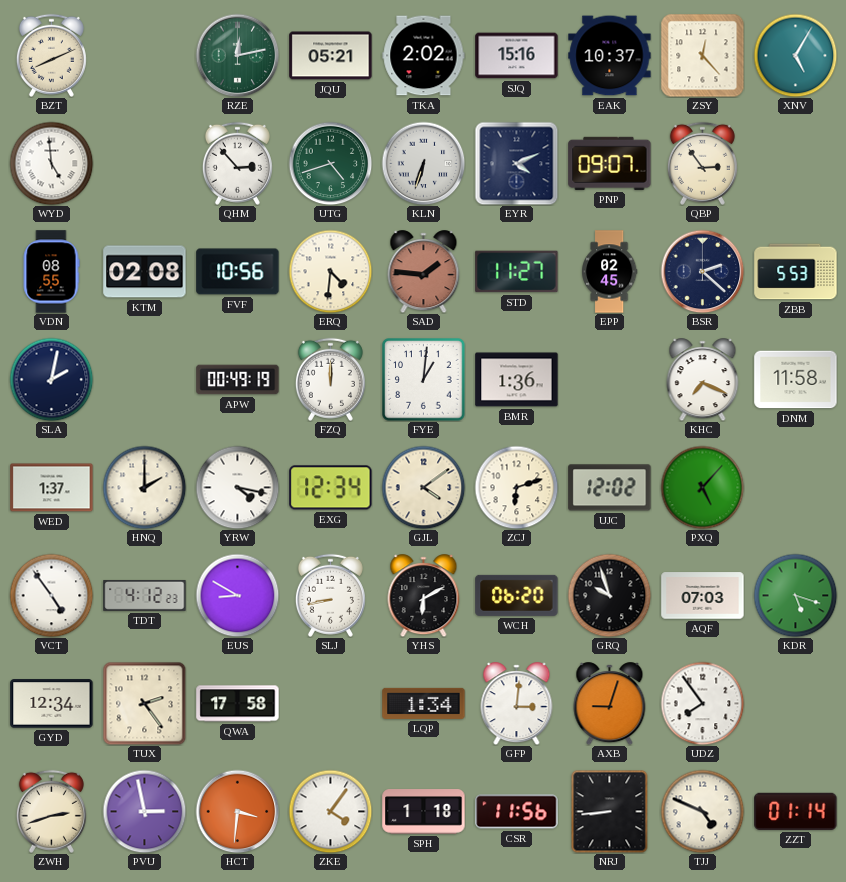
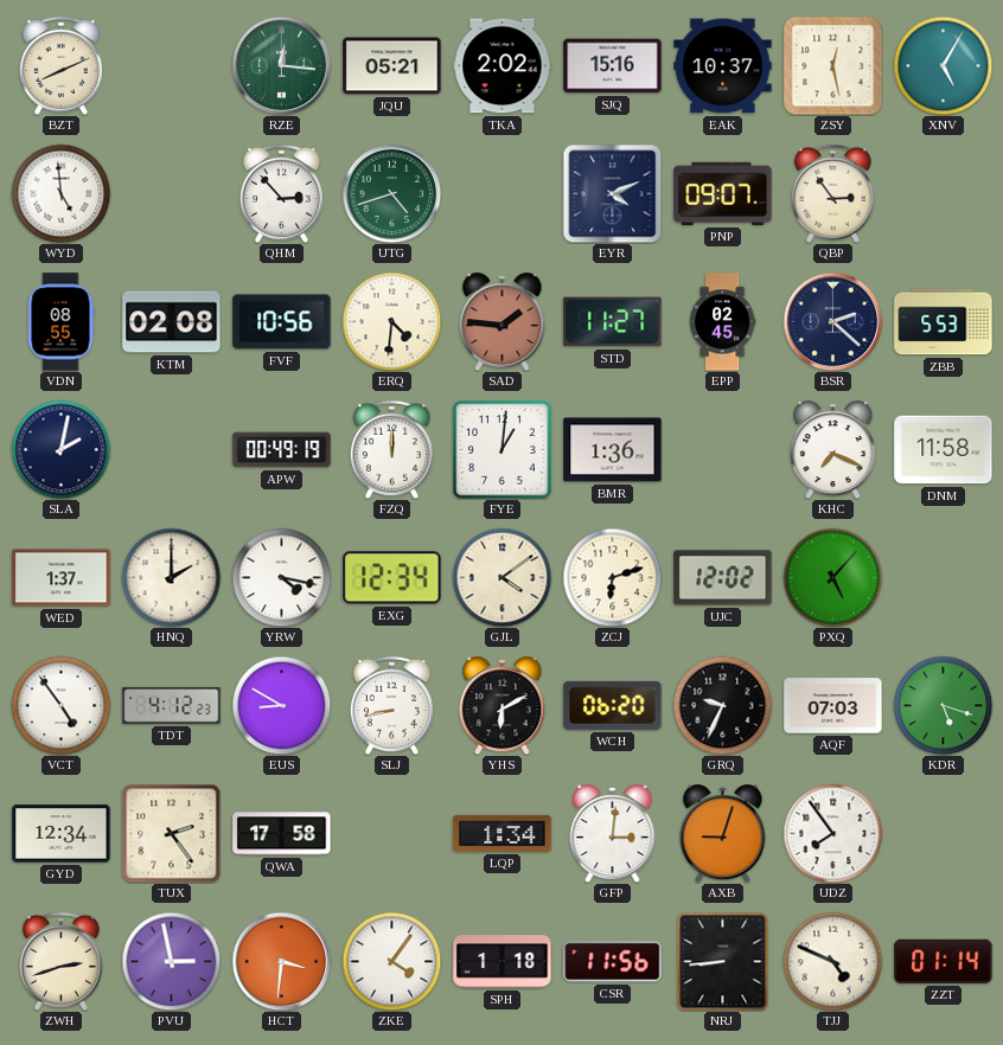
RZE: 12:13 -> 12:16
ZSY: 12:23 -> 12:28
KLN: 6:33 -> none
GRQ: 9:57 -> 9:34
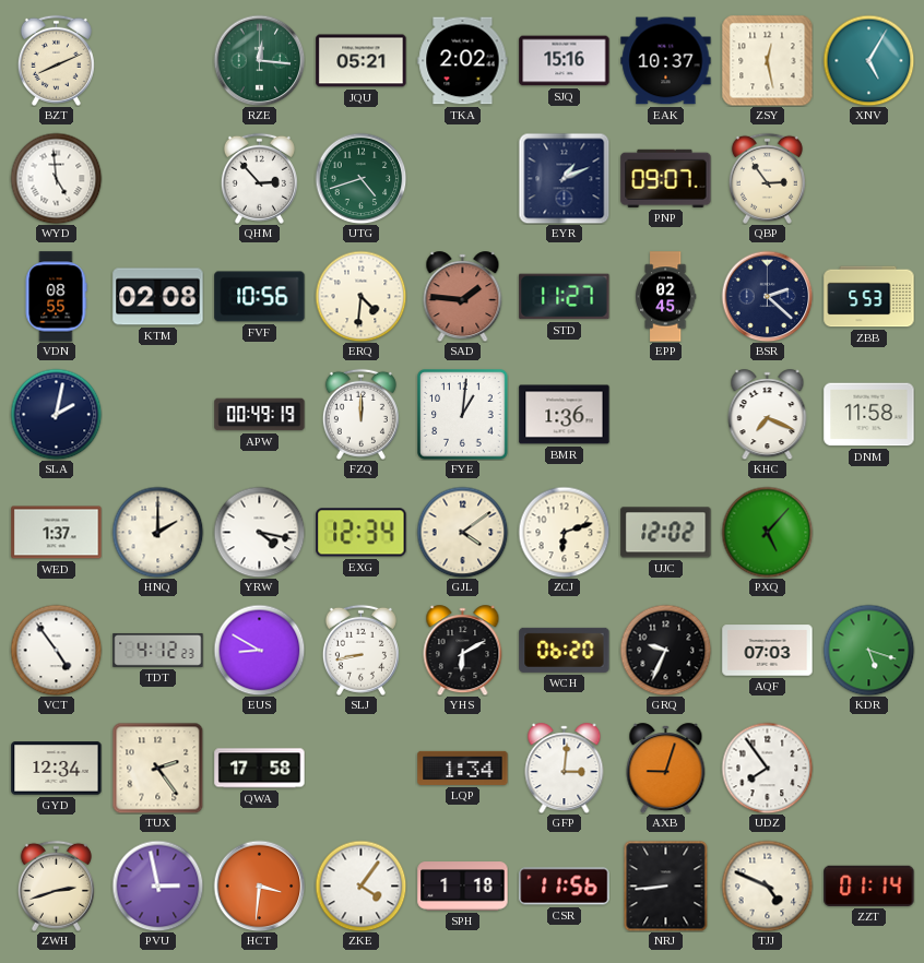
EYR: 4:11 -> 1:11
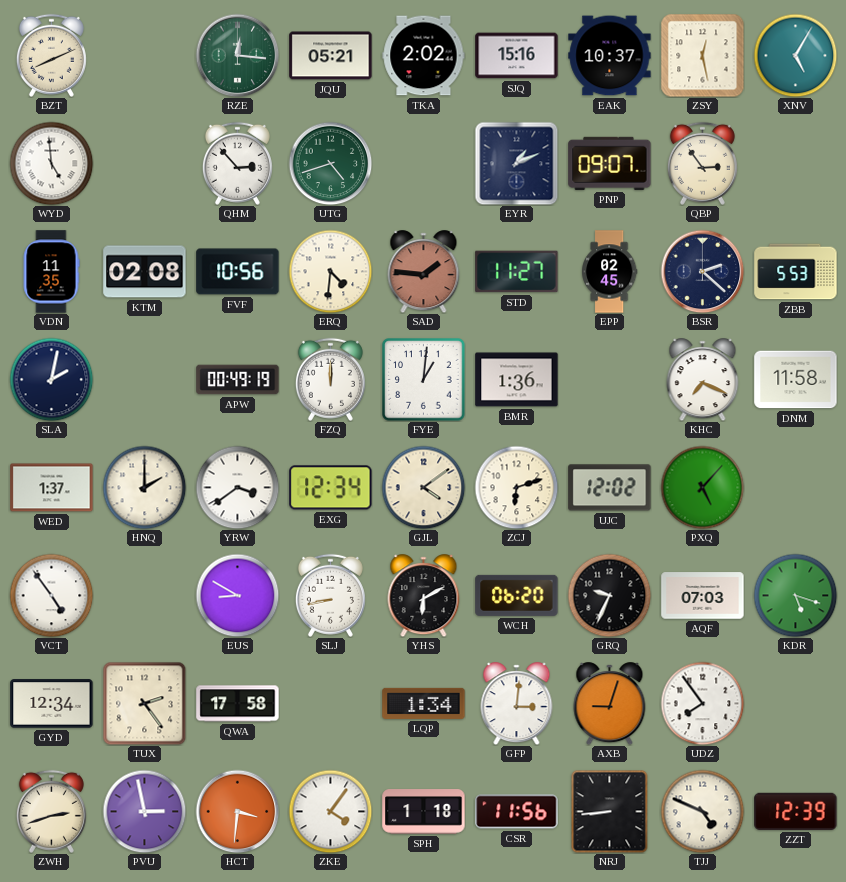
VDN: 08:55 -> 11:35
YRW: 4:17 -> 3:39
TDT: 4:12 -> none
ZZT: 01:14 -> 12:39
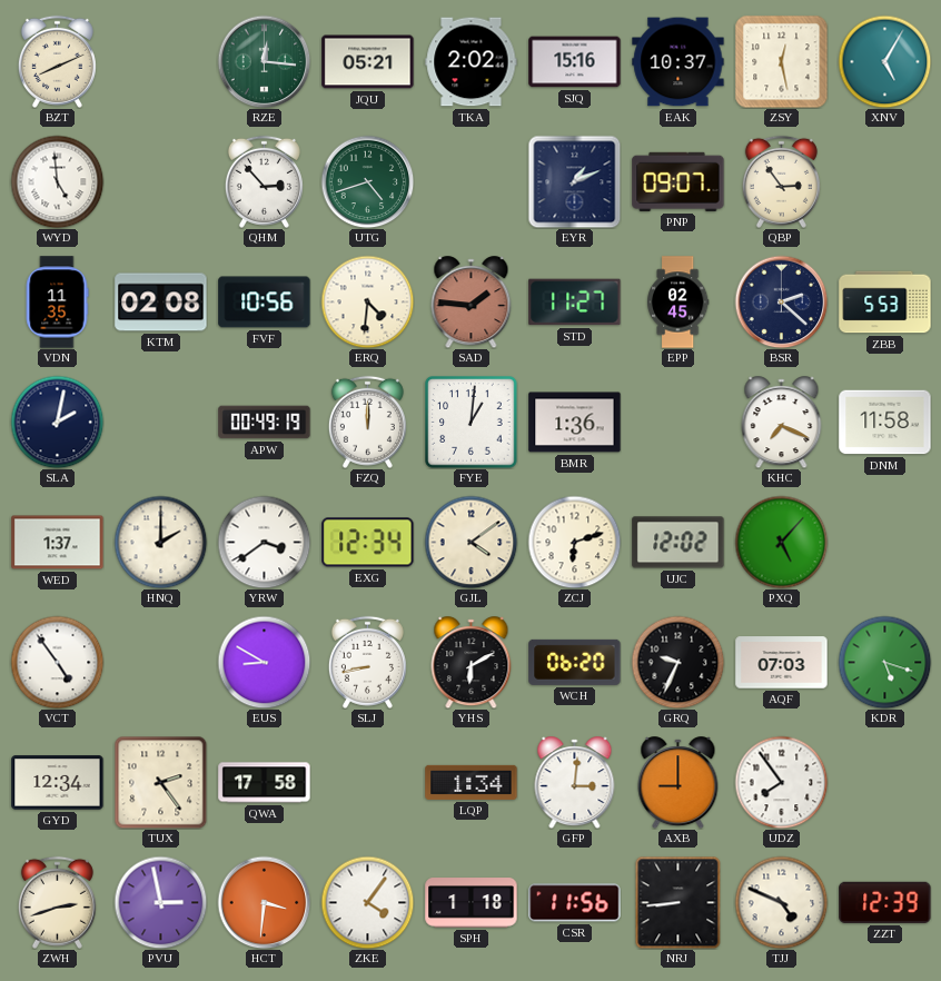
AXB: 9:03 -> 9:00
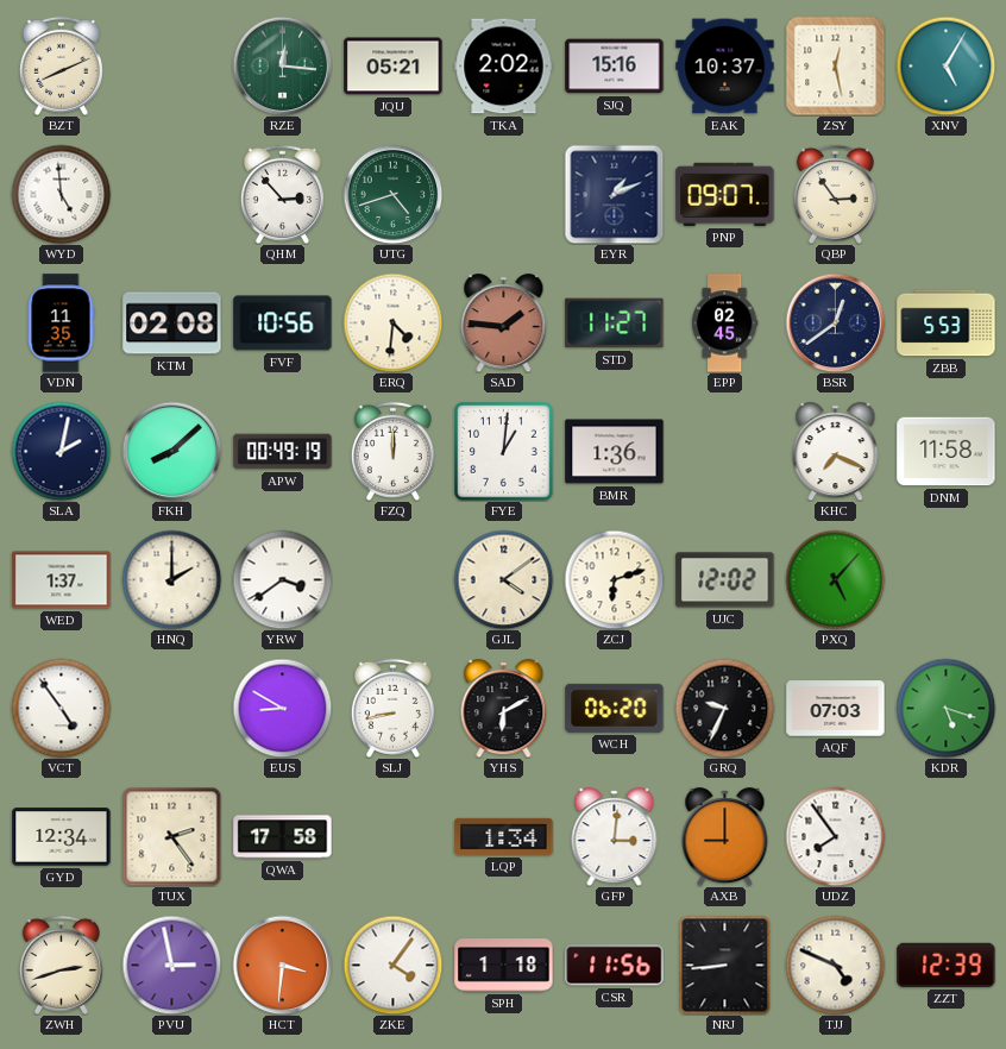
BSR: 2:22 -> 12:39
FKH: none -> 8:08
EXG: 12:34 -> none
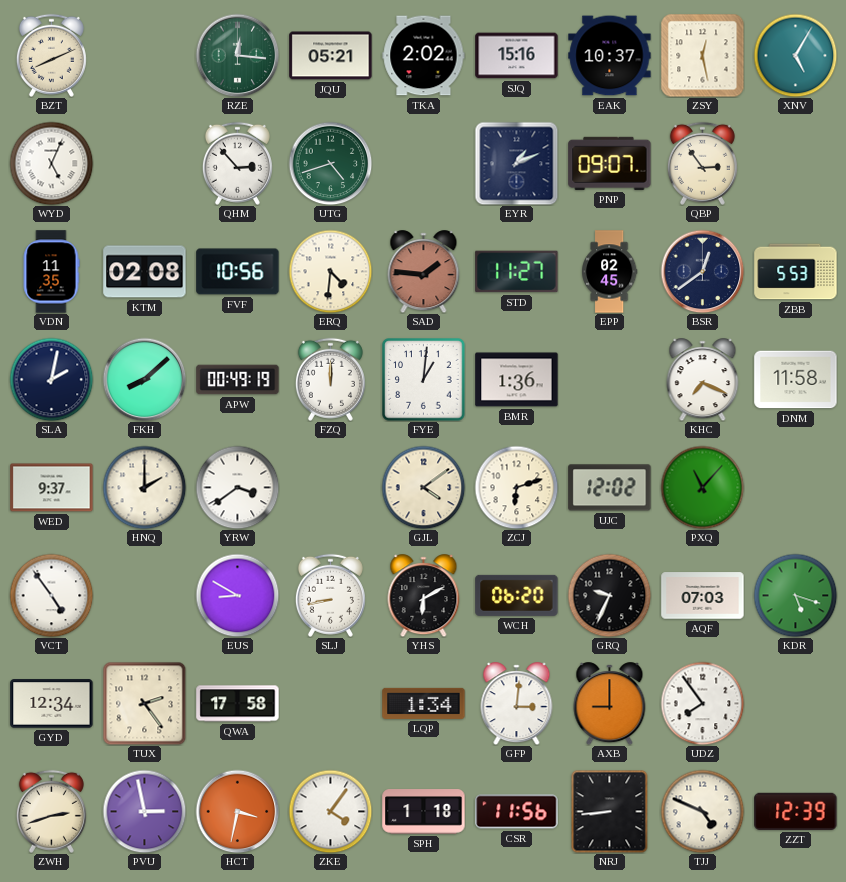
WYD: 4:59 -> 5:04
WED: 1:37 -> 9:37
PXQ: 5:07 -> 11:07
HCT: 3:31 -> 3:32
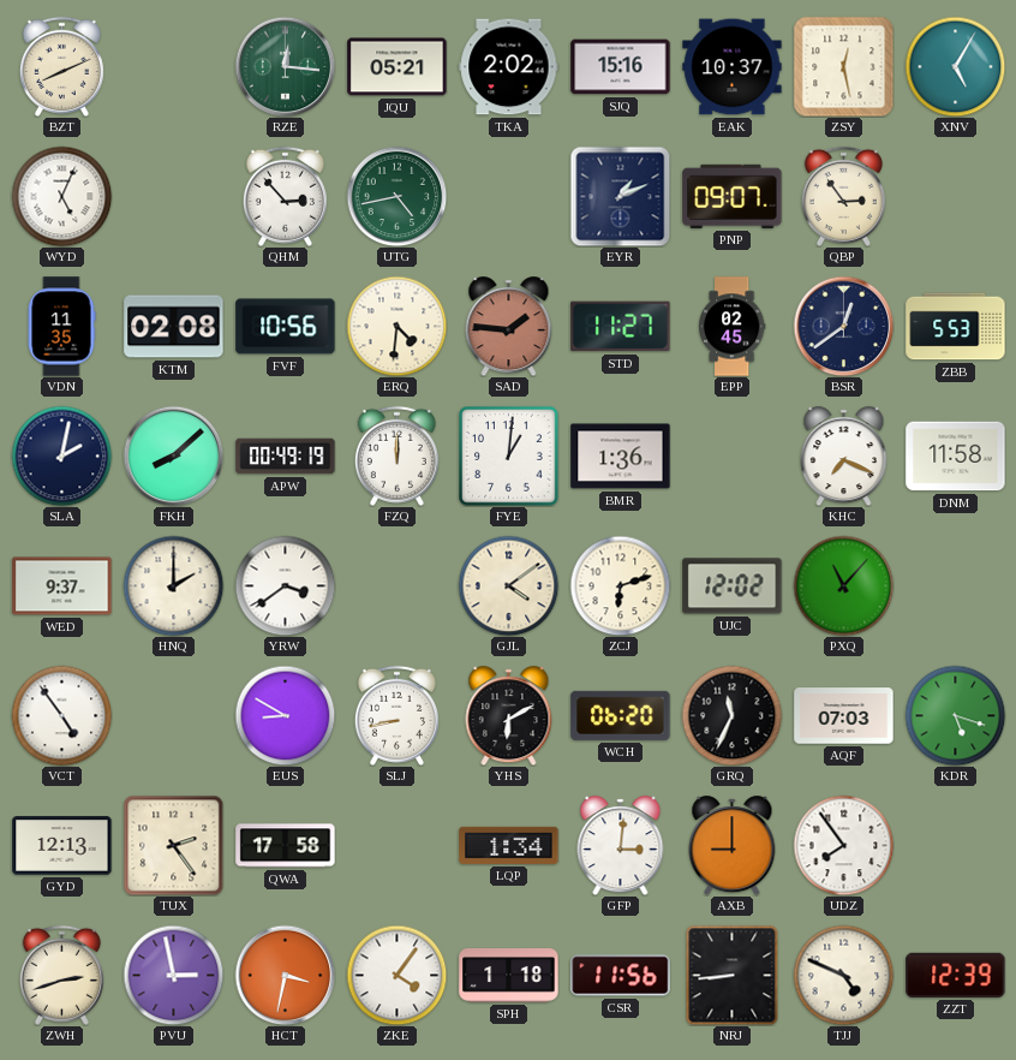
UTG: 4:42 -> 4:43
GRQ: 9:34 -> 11:34
GYD: 12:34 -> 12:13
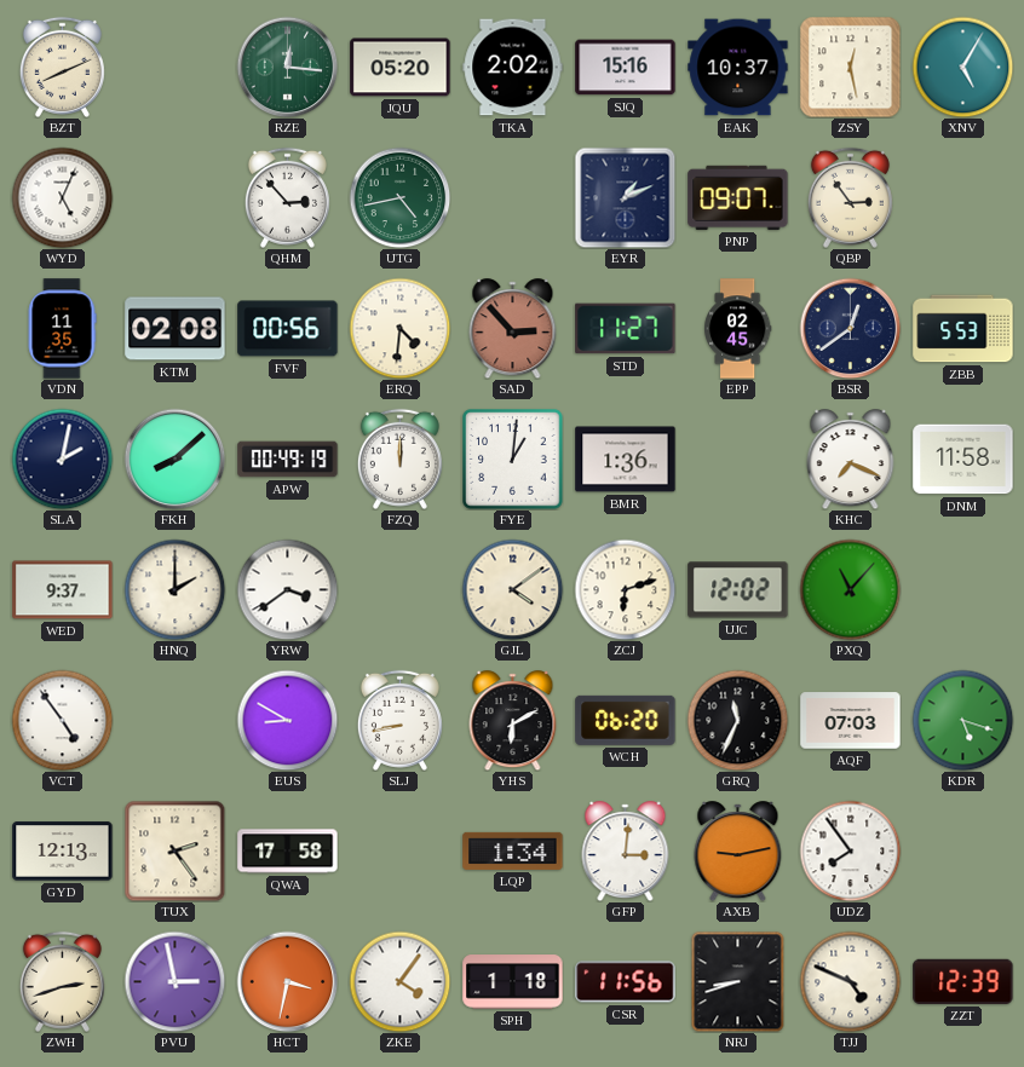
JQU: 05:21 -> 05:20
FVF: 10:56 -> 00:56
SAD: 1:46 -> 2:53
AXB: 9:00 -> 9:13
NRJ: 8:44 -> 8:42
